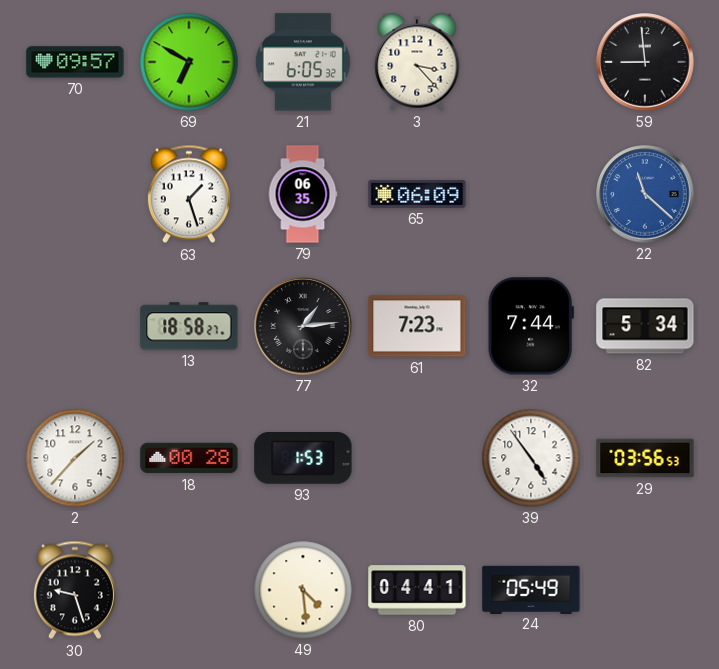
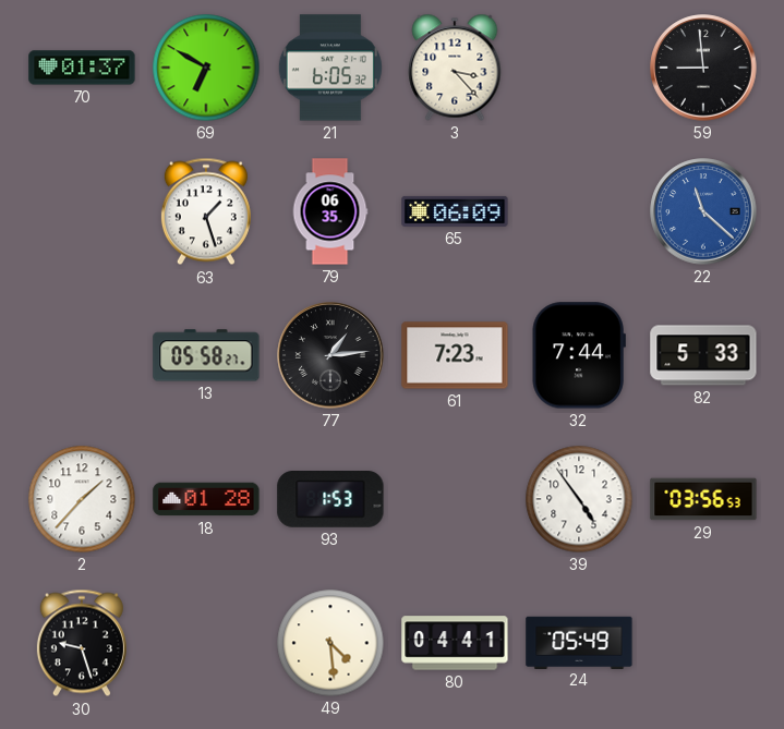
70: 09:57 -> 01:37
13: 18:58 -> 05:58
82: 5:34 -> 5:33
18: 00:28 -> 01:28
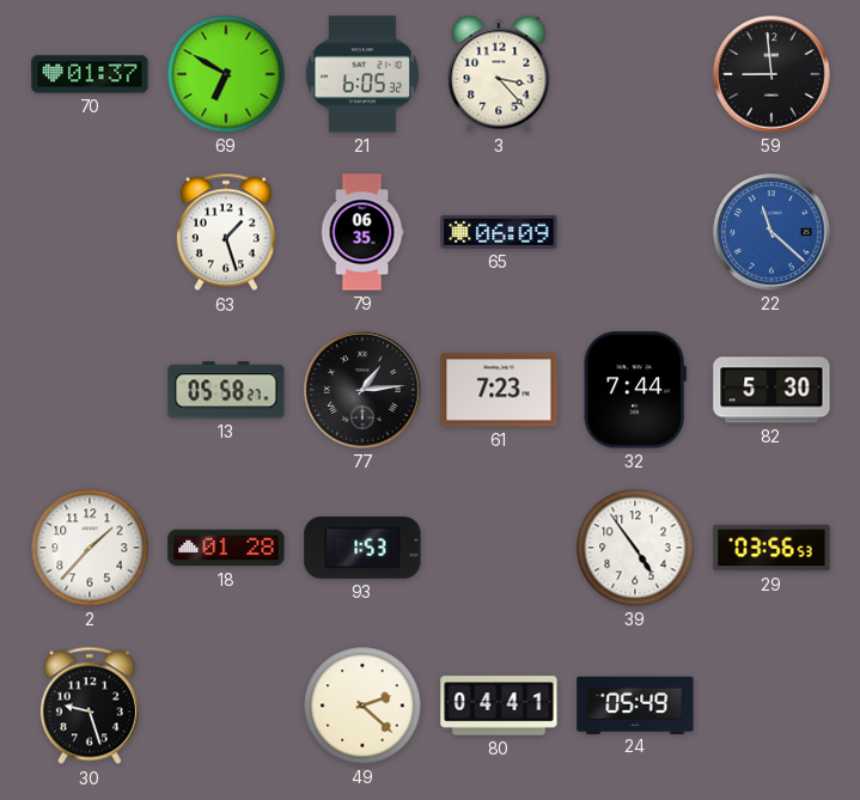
82: 5:33 -> 5:30
49: 4:29 -> 2:22
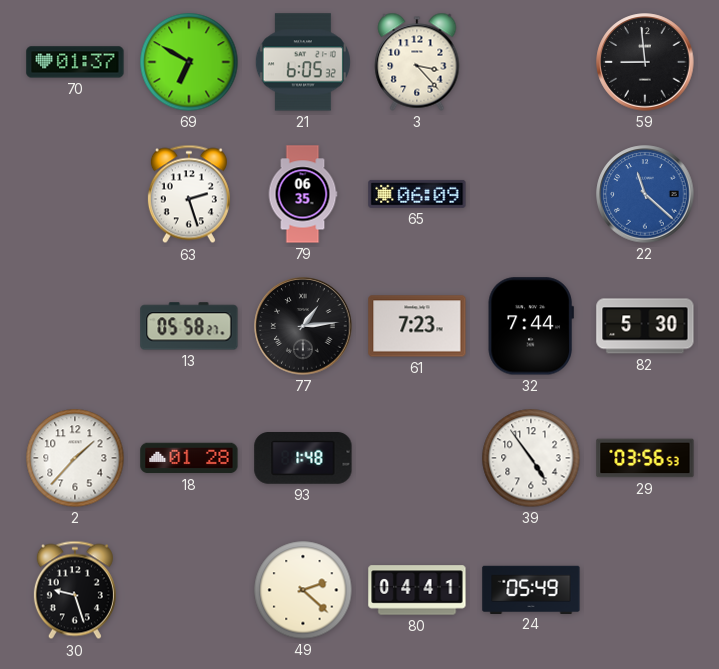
63: 1:27 -> 2:27
93: 1:53 -> 1:48
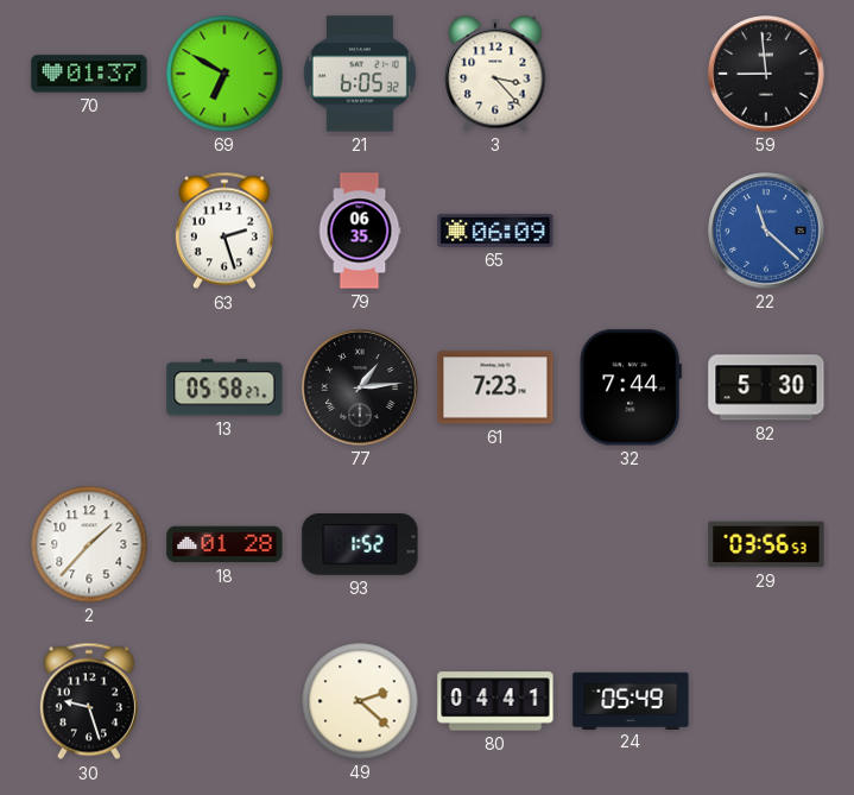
93: 1:48 -> 1:52
39: 4:54 -> none
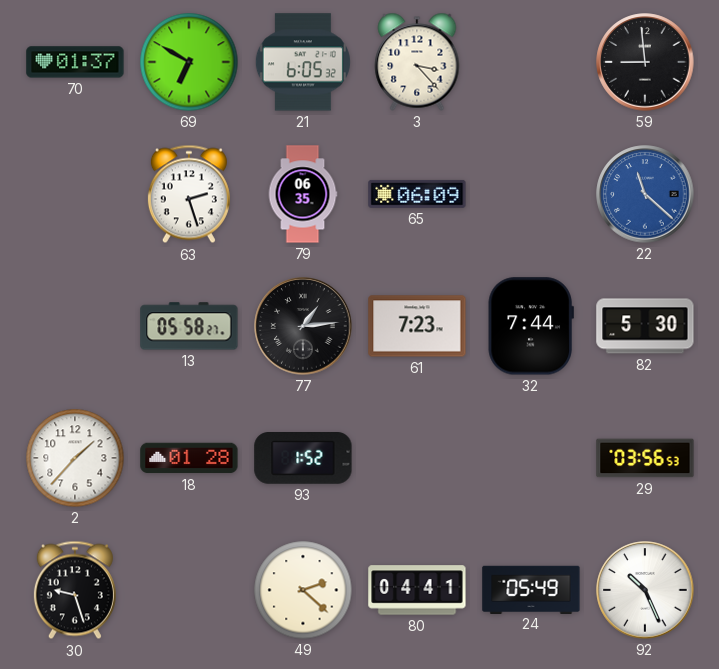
92: none -> 10:26
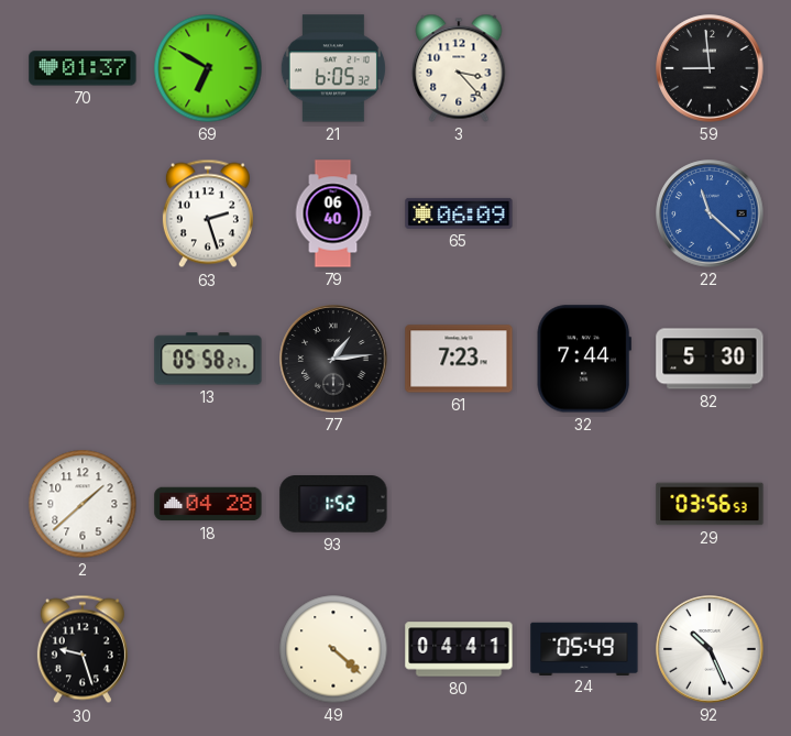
79: 06:35 -> 06:40
2: 1:37 -> 1:38
18: 01:28 -> 04:28
49: 2:22 -> 4:22
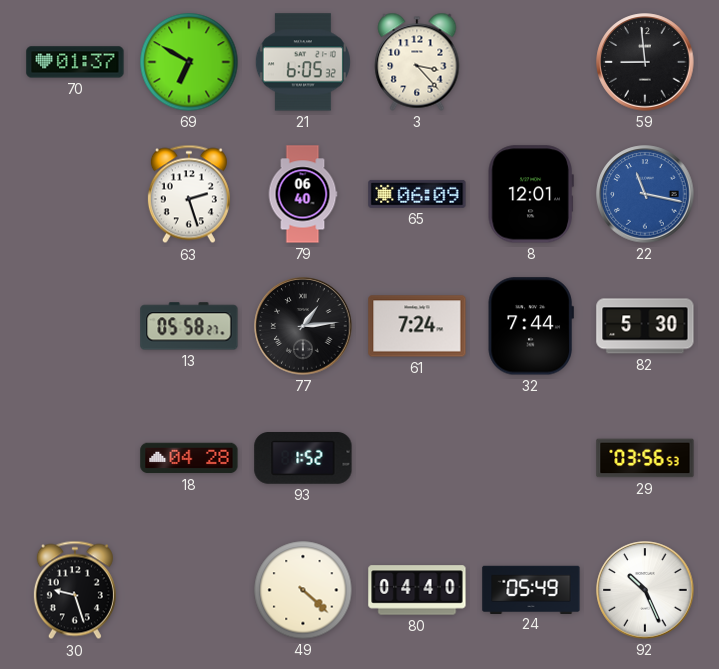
8: none -> 12:01
22: 11:22 -> 11:17
61: 7:23 -> 7:24
2: 1:38 -> none
80: 04:41 -> 04:40
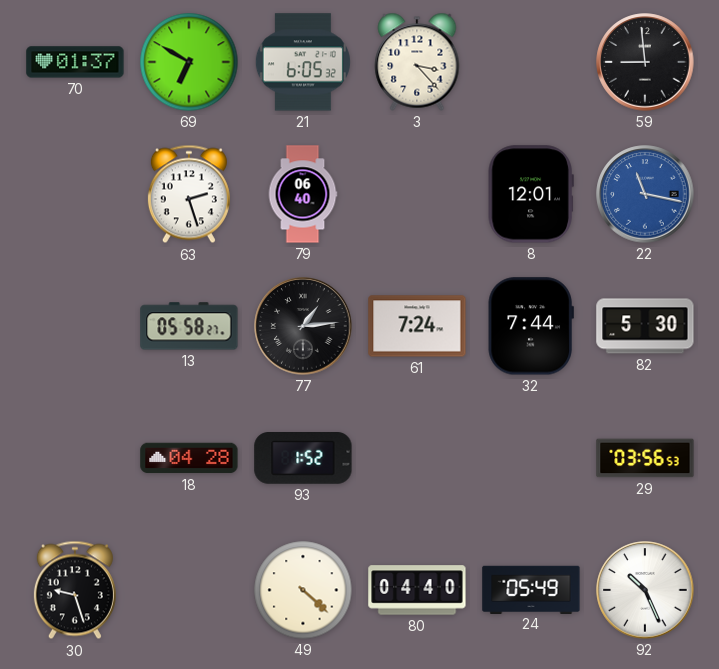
65: 06:09 -> none
